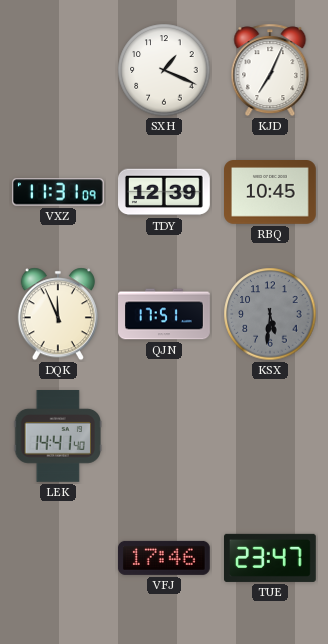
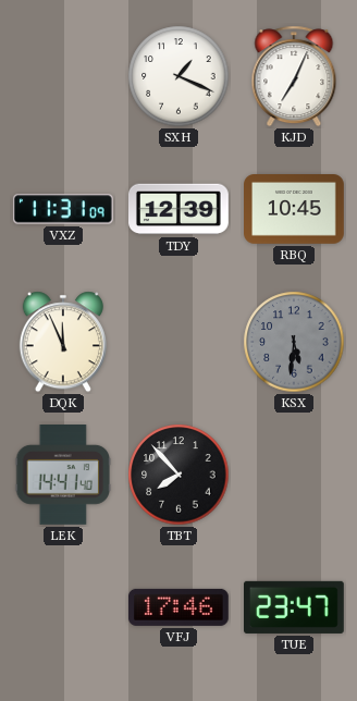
QJN: 17:51 -> none
TBT: none -> 7:53
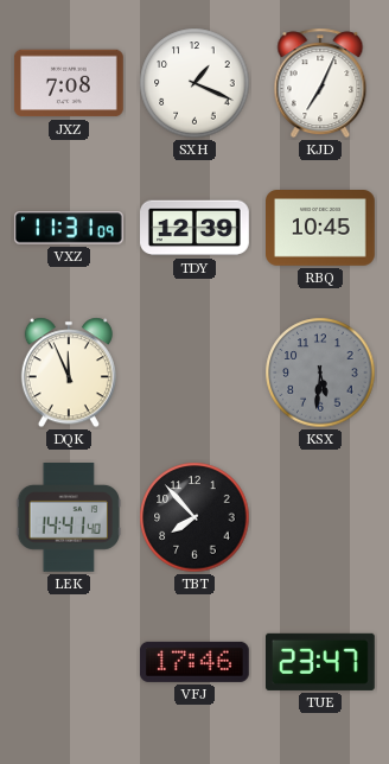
JXZ: none -> 7:08
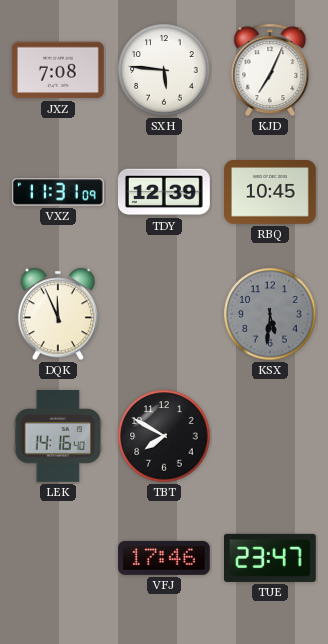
SXH: 1:19 -> 5:46
LEK: 14:41 -> 14:16
TBT: 7:53 -> 7:50
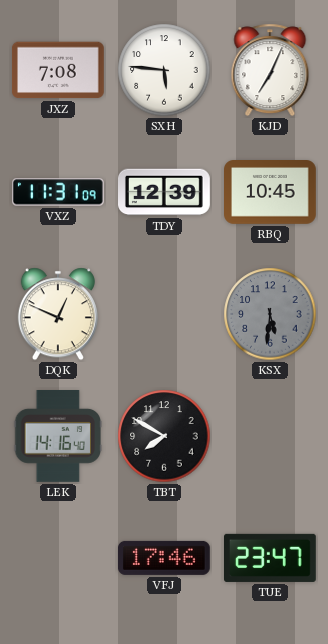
DQK: 11:56 -> 12:49
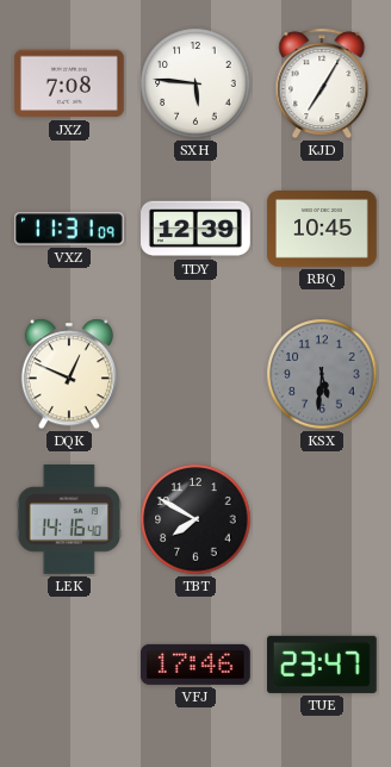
KJD: 7:04 -> 7:05
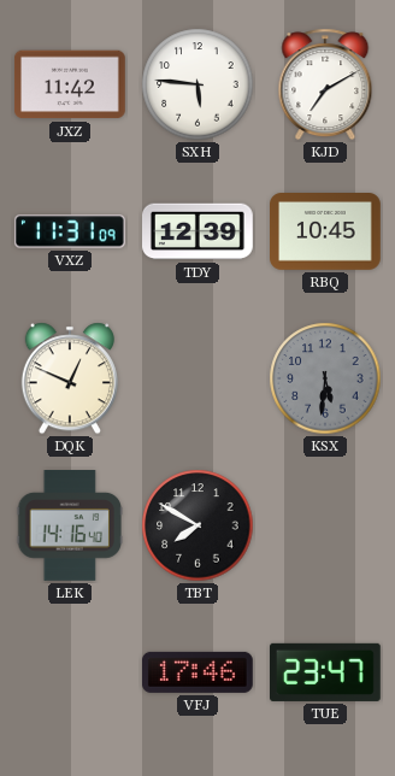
JXZ: 7:08 -> 11:42
KJD: 7:05 -> 7:10
